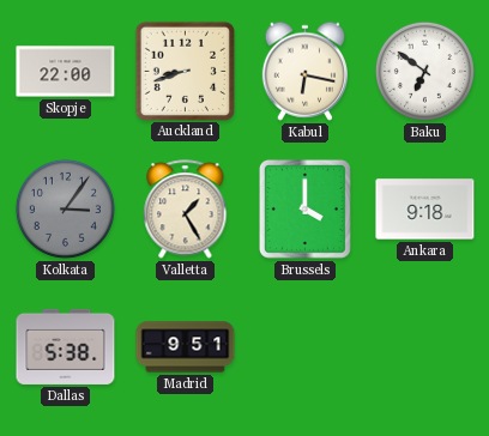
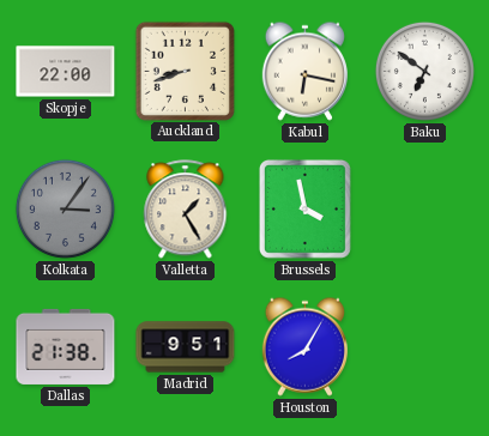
Brussels: 4:00 -> 3:58
Ankara: 9:18 -> none
Dallas: 5:38 -> 21:38
Houston: none -> 8:05
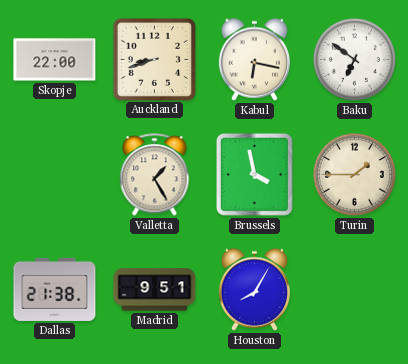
Kolkata: 3:06 -> none
Turin: none -> 1:45
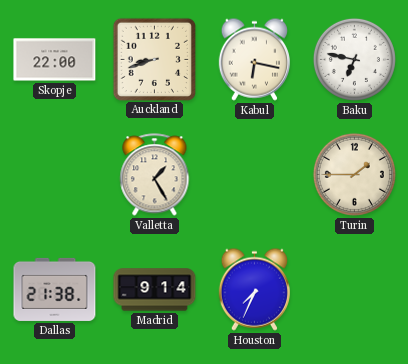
Baku: 6:51 -> 6:47
Brussels: 3:58 -> none
Madrid: 9:51 -> 9:14
Houston: 8:05 -> 7:34
